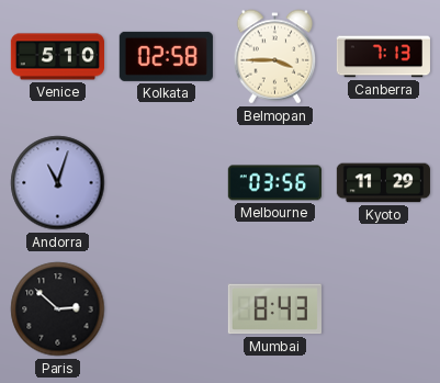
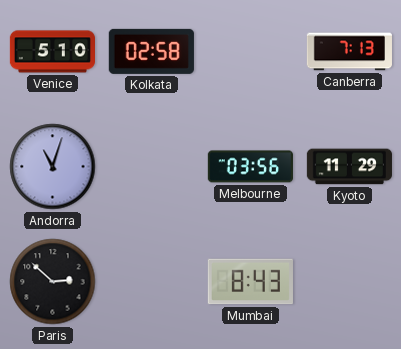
Belmopan: 3:45 -> none
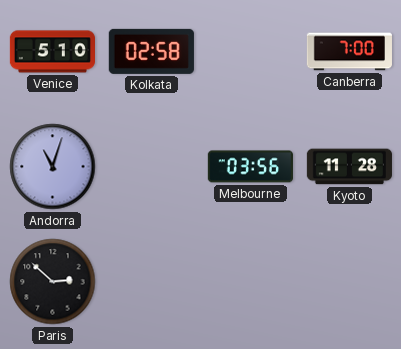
Canberra: 7:13 -> 7:00
Kyoto: 11:29 -> 11:28
Mumbai: 8:43 -> none
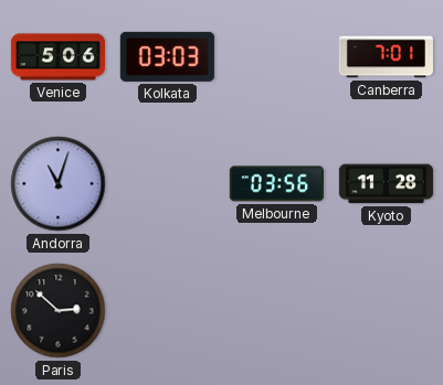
Venice: 5:10 -> 5:06
Kolkata: 02:58 -> 03:03
Canberra: 7:00 -> 7:01
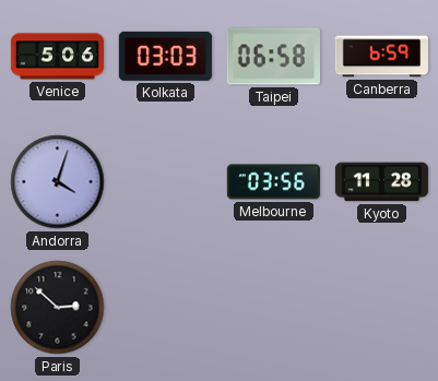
Taipei: none -> 06:58
Canberra: 7:01 -> 6:59
Andorra: 11:03 -> 4:03
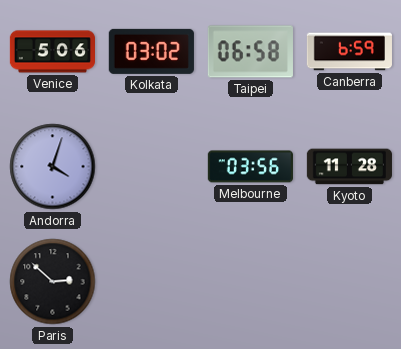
Kolkata: 03:03 -> 03:02
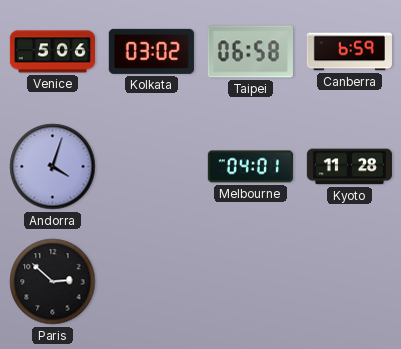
Melbourne: 03:56 -> 04:01
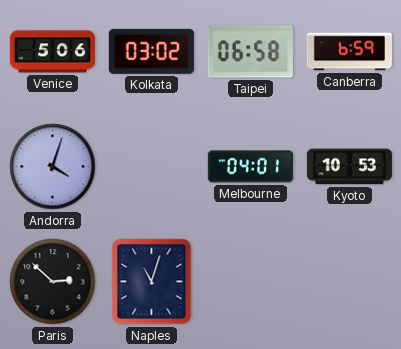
Kyoto: 11:28 -> 10:53
Naples: none -> 11:03
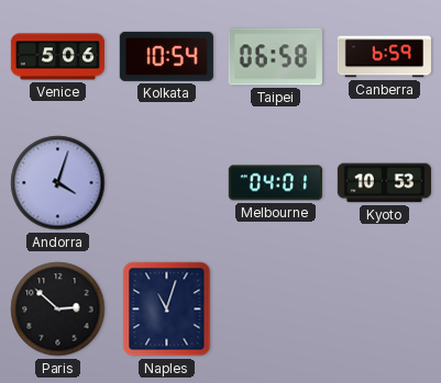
Kolkata: 03:02 -> 10:54
